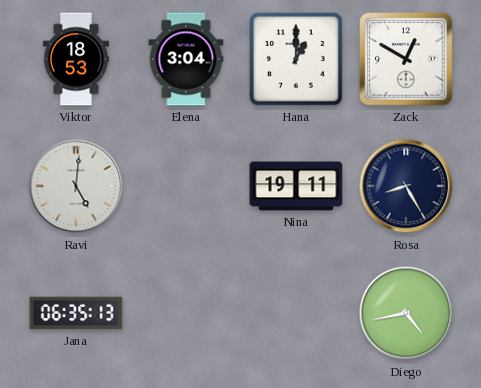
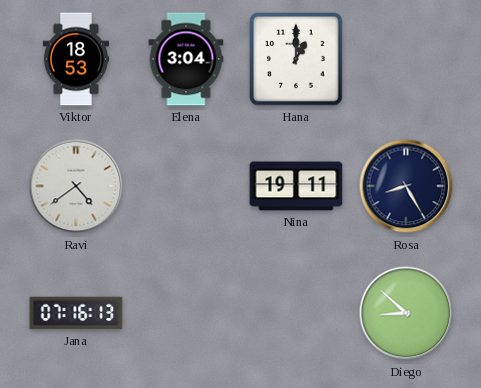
Zack: 12:50 -> none
Ravi: 5:01 -> 4:39
Jana: 06:35 -> 07:16
Diego: 4:43 -> 8:52
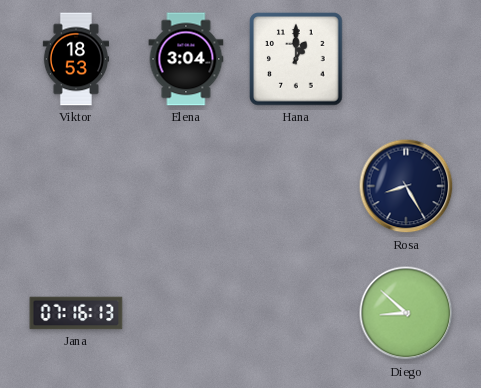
Ravi: 4:39 -> none
Nina: 19:11 -> none
